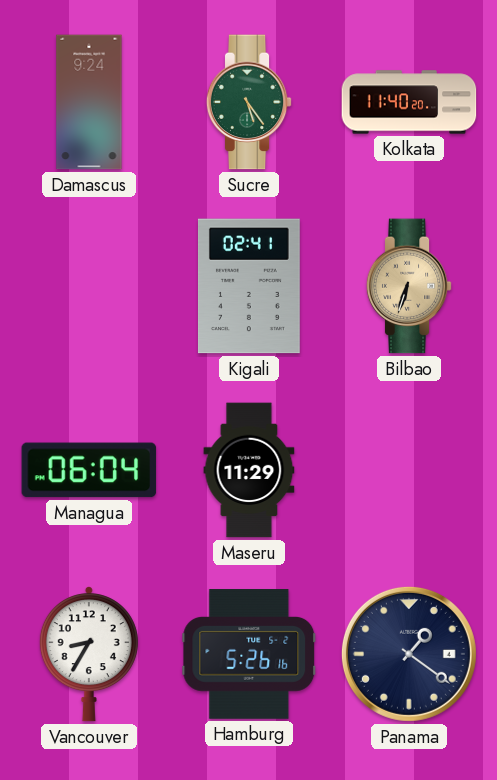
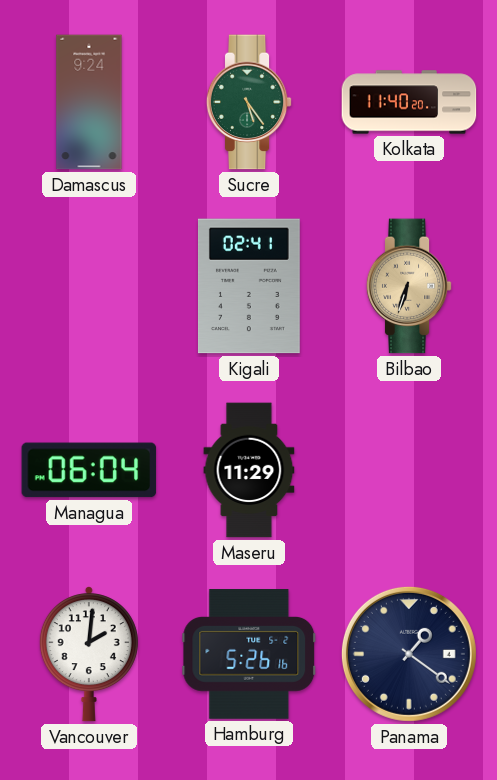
Vancouver: 8:35 -> 2:01
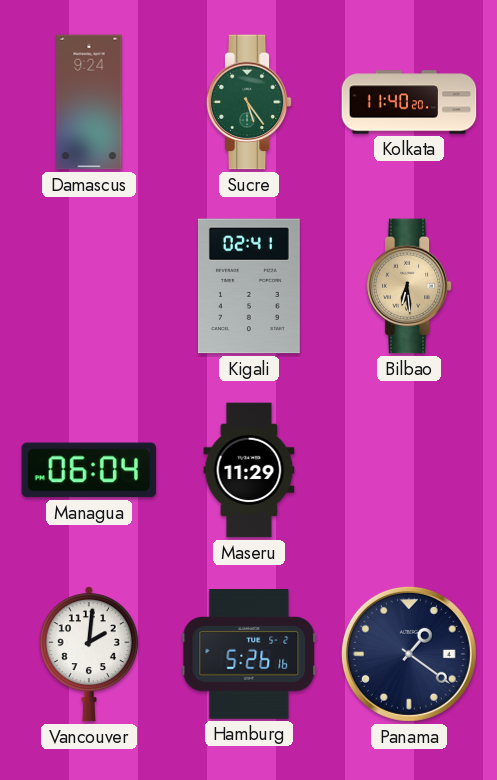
Bilbao: 6:33 -> 6:29
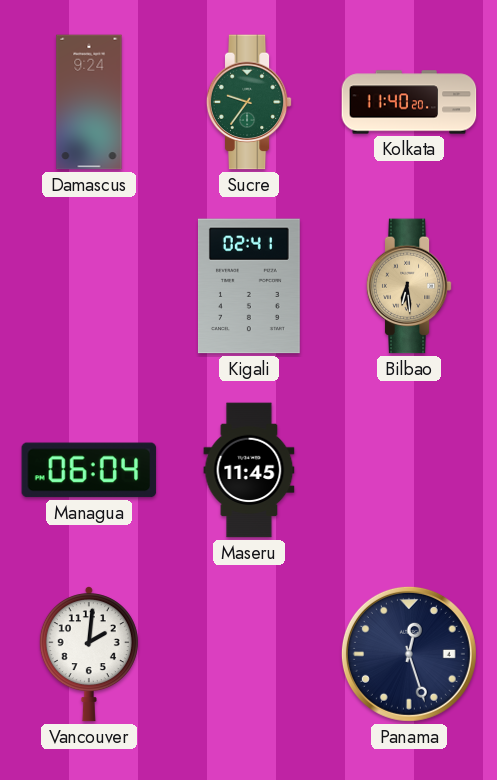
Sucre: 5:24 -> 9:36
Maseru: 11:29 -> 11:45
Hamburg: 5:26 -> none
Panama: 1:21 -> 12:27
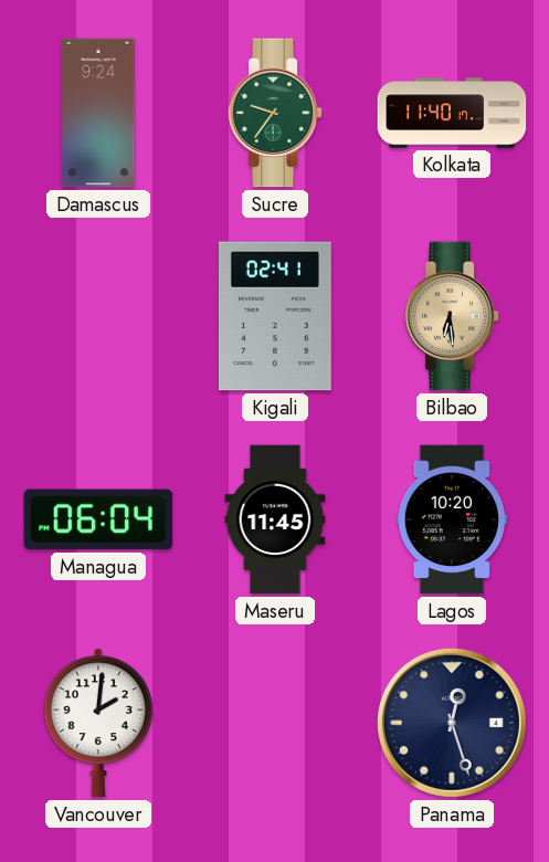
Kolkata: 11:40:20 -> 11:40:17
Lagos: none -> 10:20
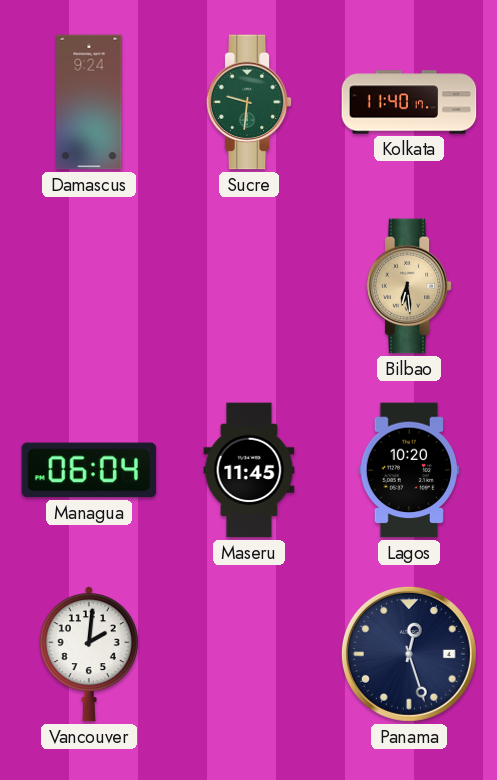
Sucre: 9:36 -> 9:31
Kigali: 02:41 -> none
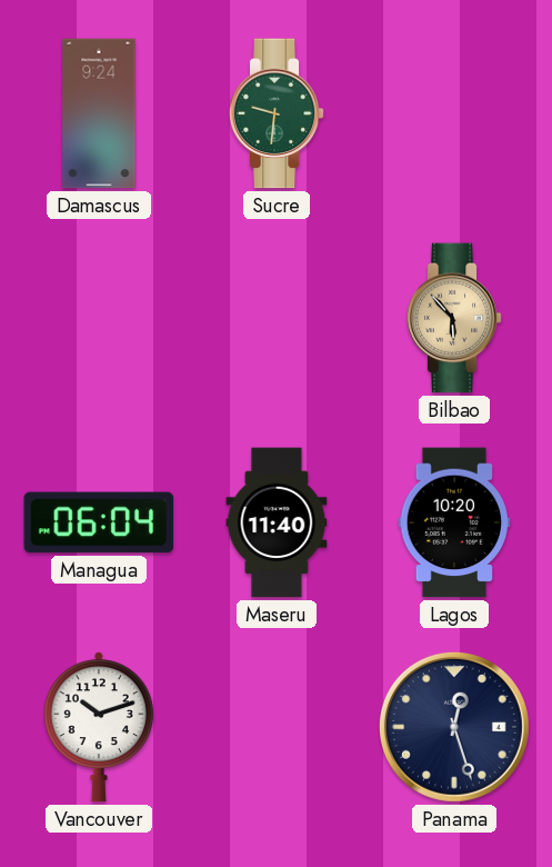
Kolkata: 11:40 -> none
Bilbao: 6:29 -> 5:53
Maseru: 11:45 -> 11:40
Vancouver: 2:01 -> 10:12
